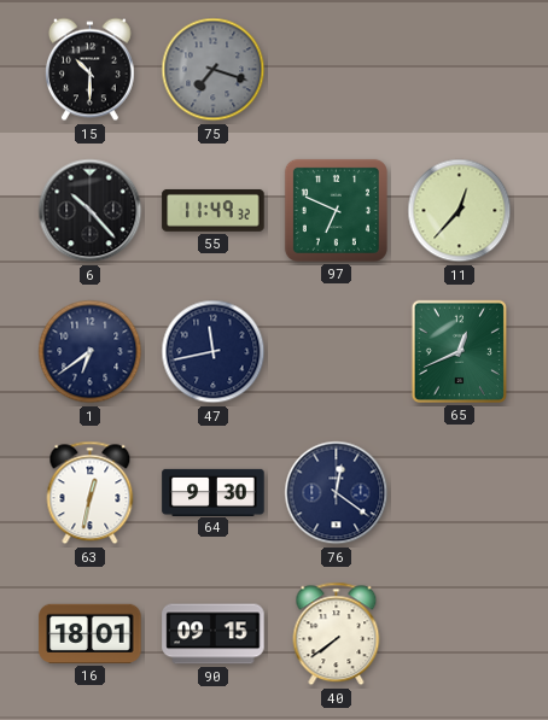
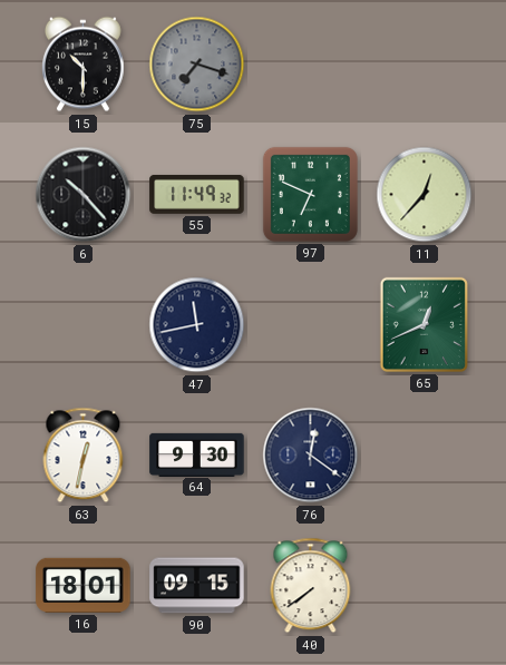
1: 6:39 -> none
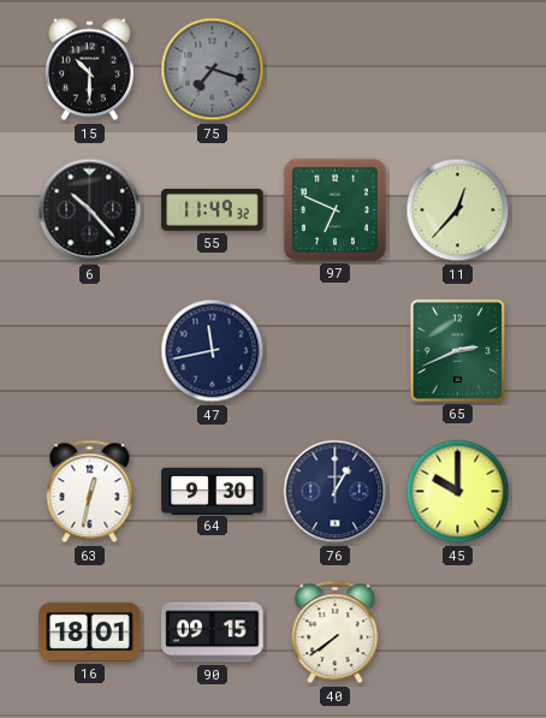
65: 12:41 -> 2:41
76: 12:21 -> 1:00
45: none -> 10:00
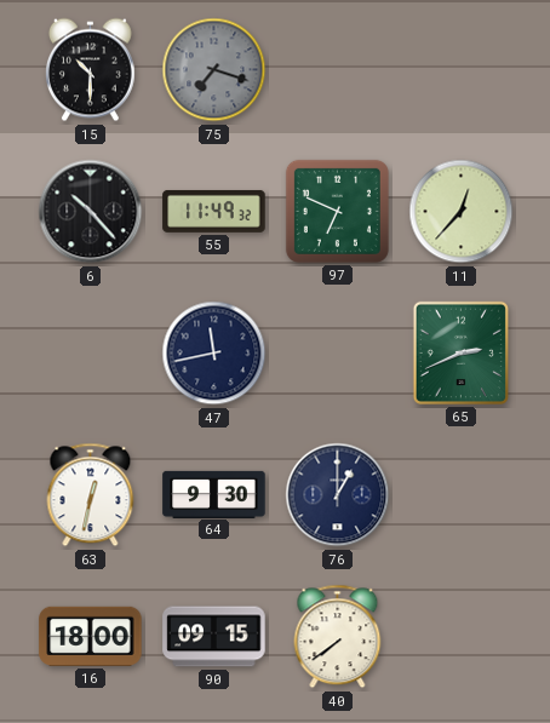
45: 10:00 -> none
16: 18:01 -> 18:00
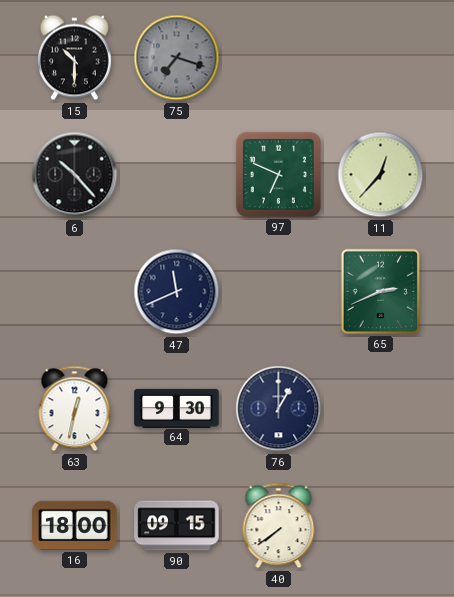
55: 11:49 -> none
47: 11:43 -> 11:41
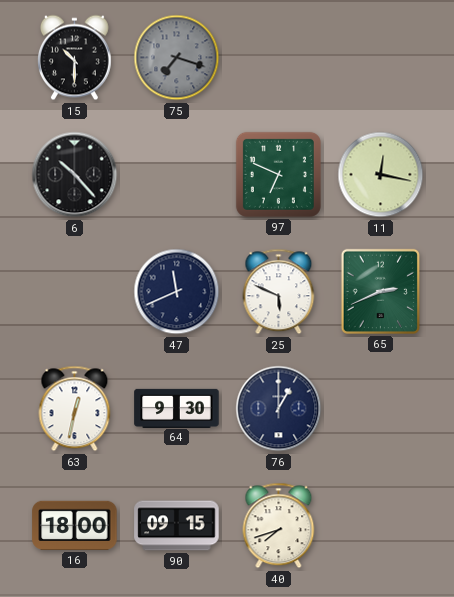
11: 12:37 -> 12:17
25: none -> 5:49
40: 7:39 -> 7:42
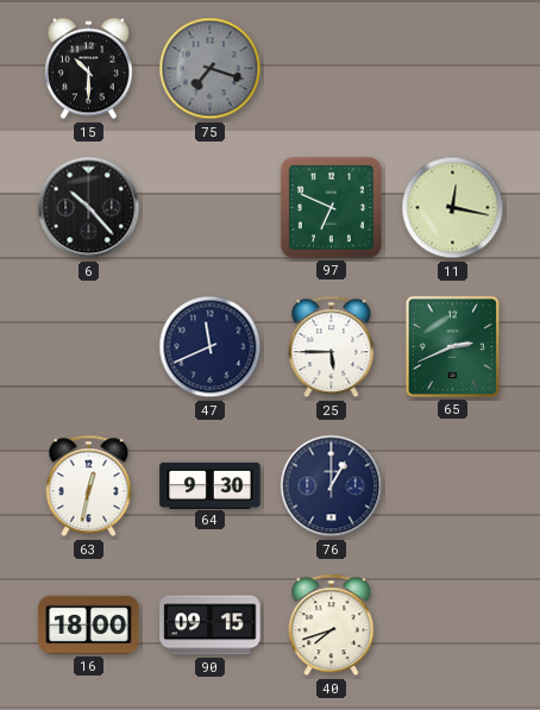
25: 5:49 -> 5:45
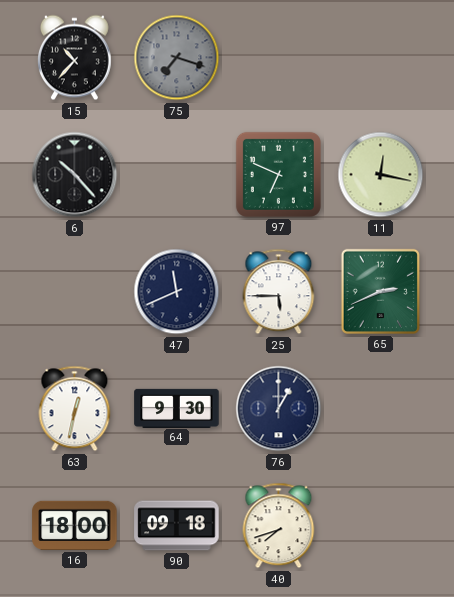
15: 10:30 -> 10:37
90: 09:15 -> 09:18
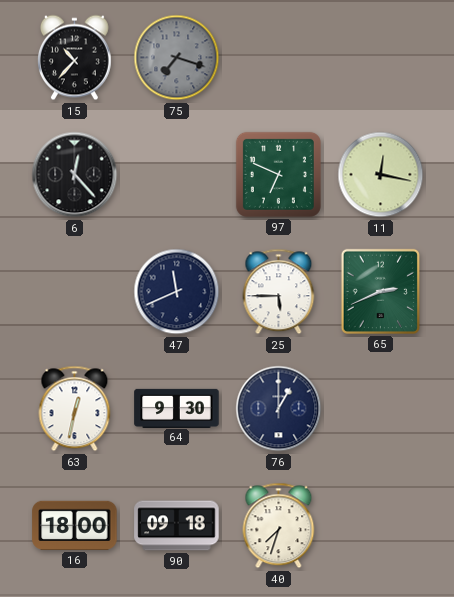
6: 10:23 -> 12:23
40: 7:42 -> 7:33
